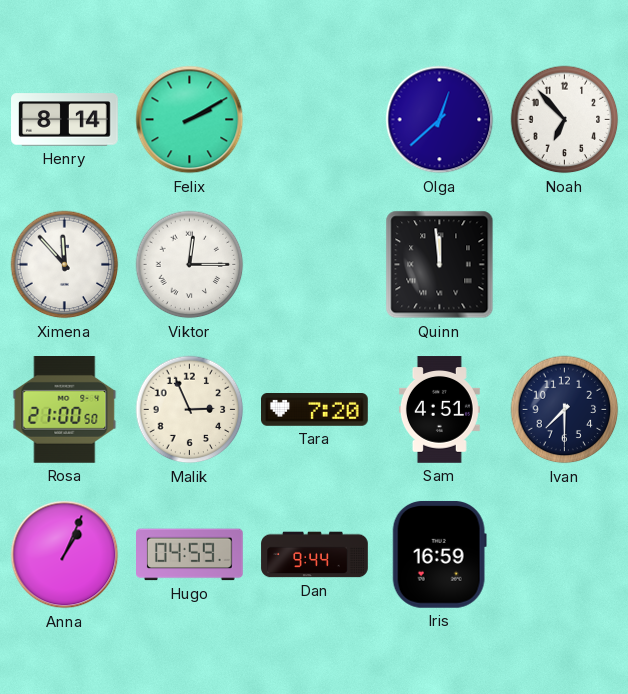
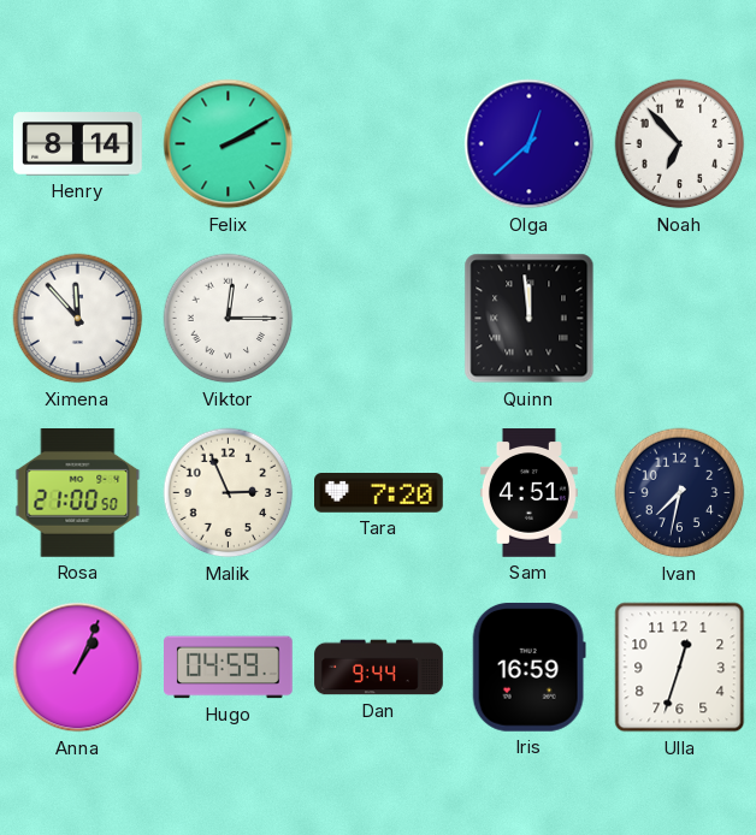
Ivan: 7:30 -> 7:32
Ulla: none -> 12:33
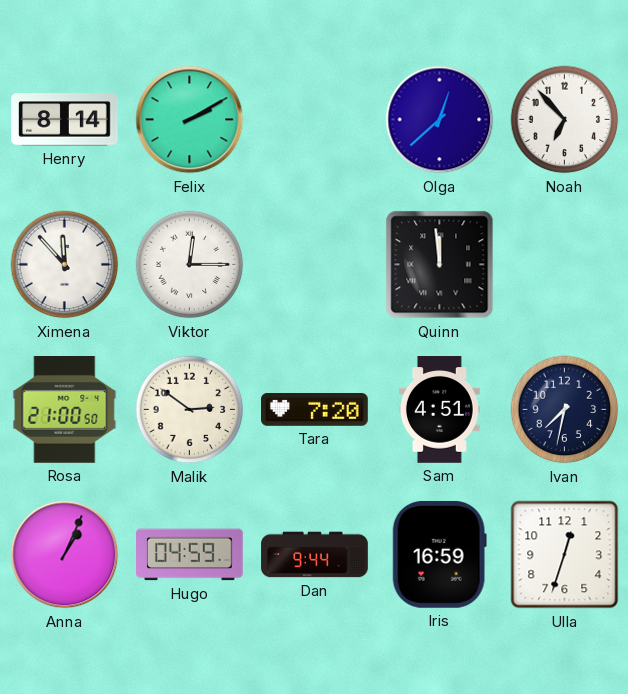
Malik: 2:56 -> 2:51
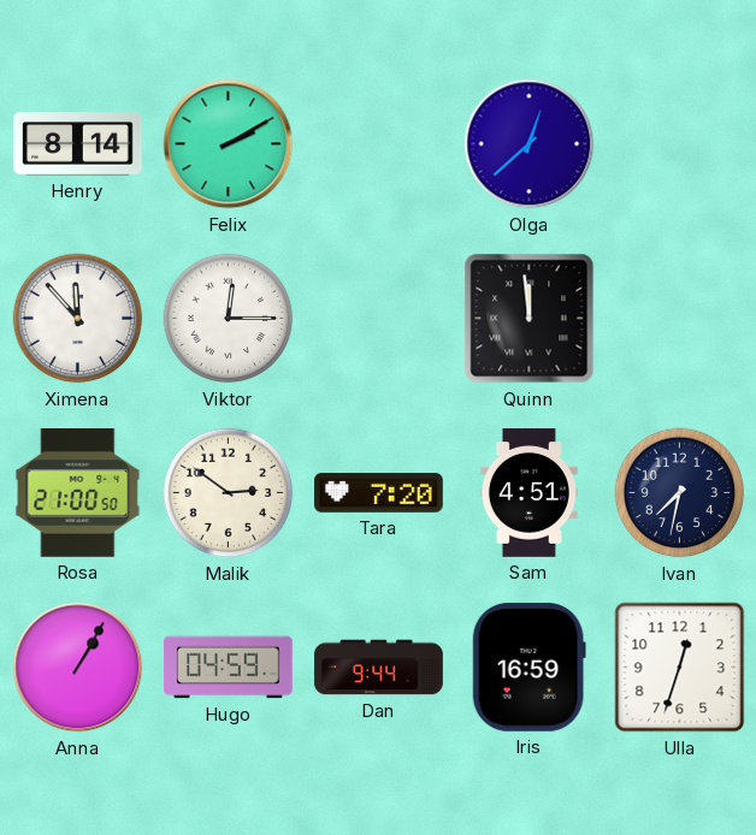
Noah: 6:53 -> none
Anna: 1:04 -> 1:05
